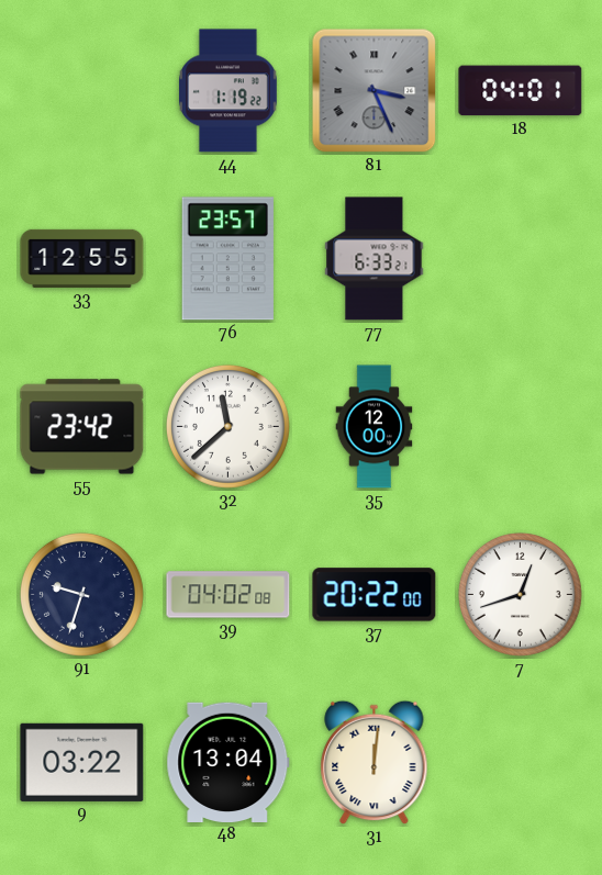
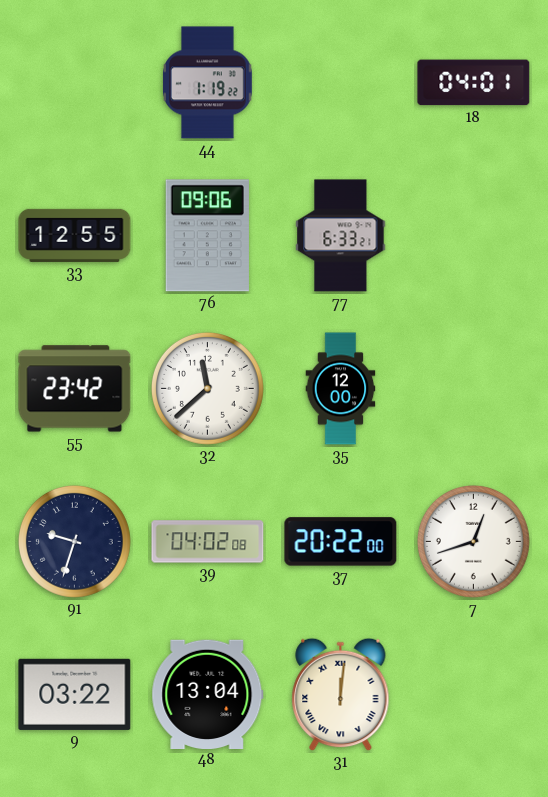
81: 3:26 -> none
76: 23:57 -> 09:06
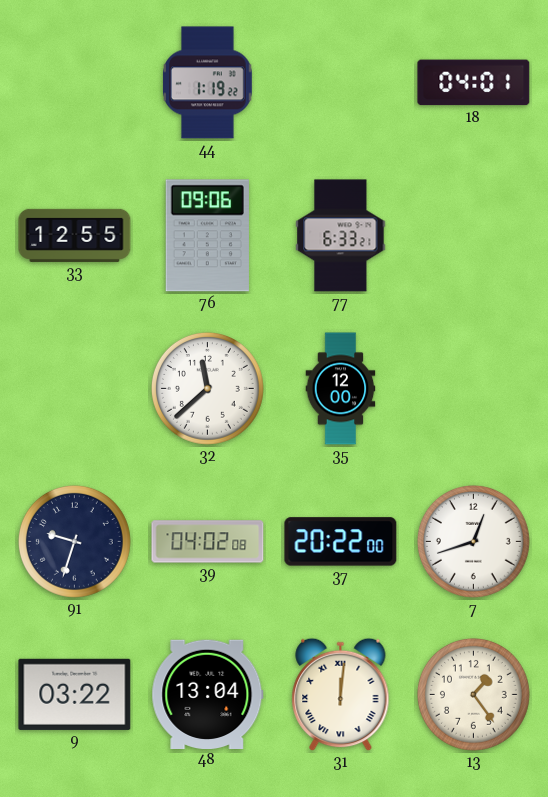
55: 23:42 -> none
13: none -> 1:24
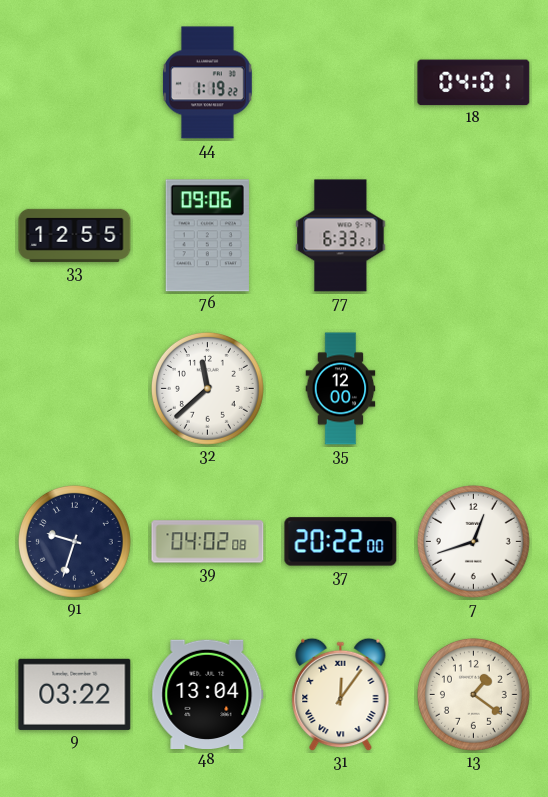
31: 12:01 -> 12:06
13: 1:24 -> 1:21
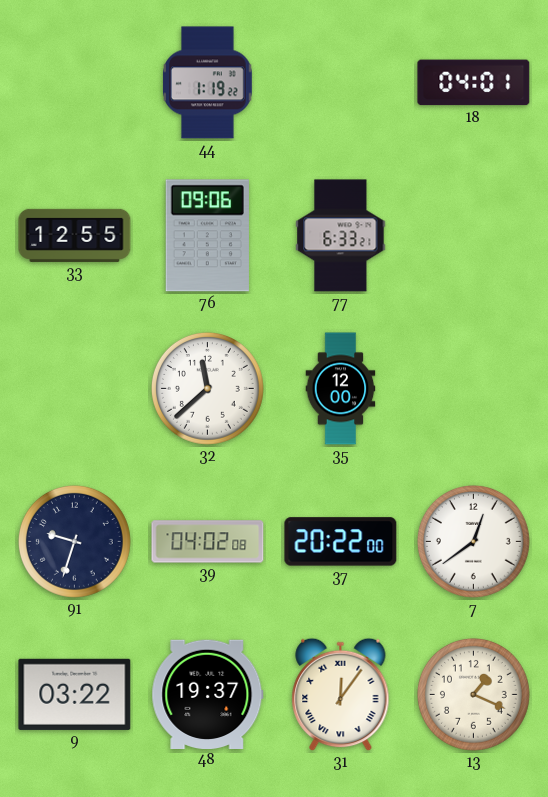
7: 12:42 -> 12:39
48: 13:04 -> 19:37
13: 1:21 -> 1:19
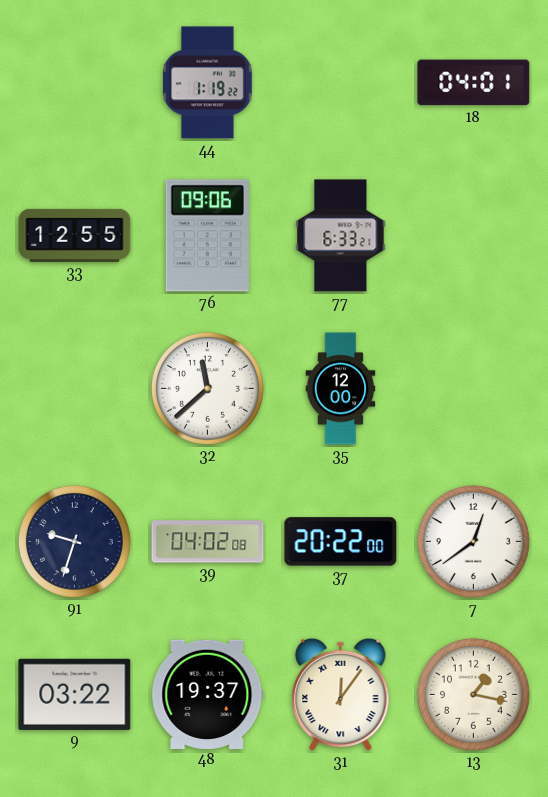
13: 1:19 -> 1:17
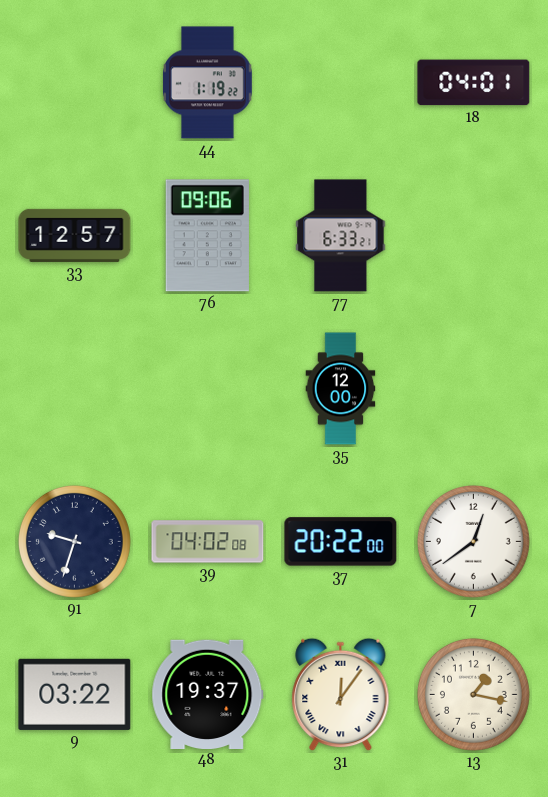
33: 12:55 -> 12:57
32: 11:38 -> none
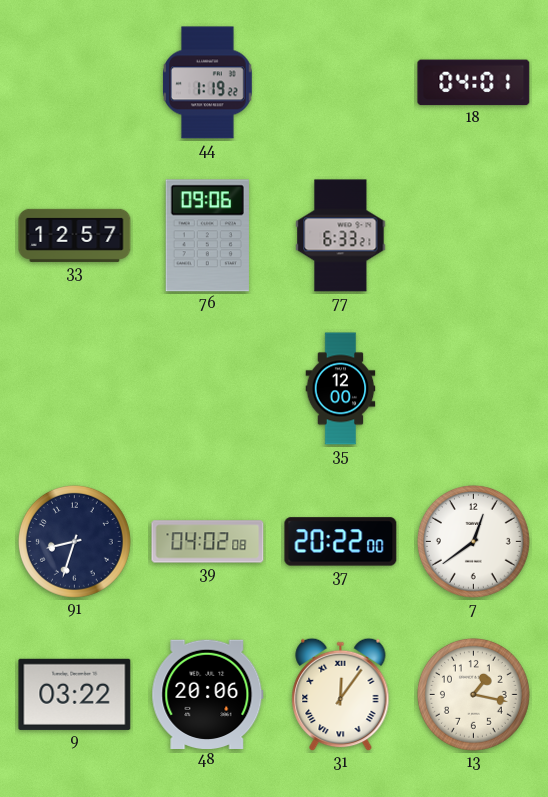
91: 9:33 -> 8:33
48: 19:37 -> 20:06
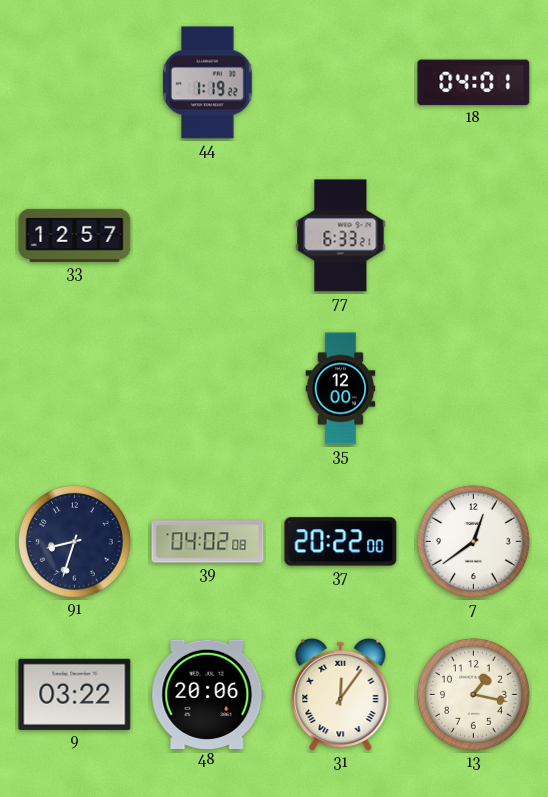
76: 09:06 -> none
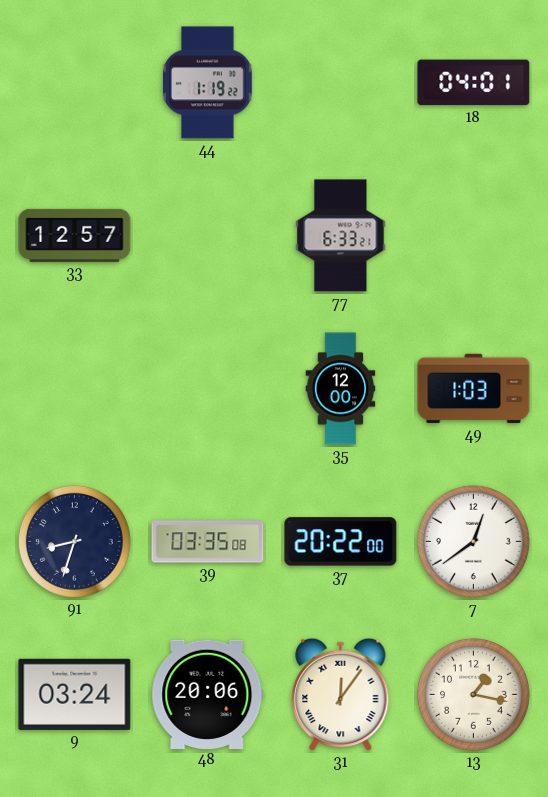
49: none -> 1:03
39: 04:02 -> 03:35
9: 03:22 -> 03:24
